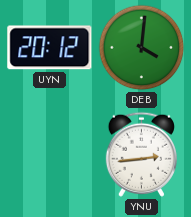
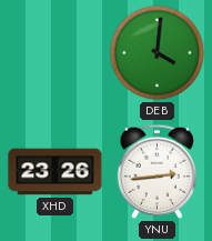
UYN: 20:12 -> none
XHD: none -> 23:26
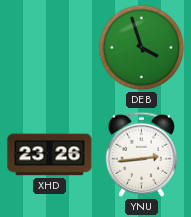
DEB: 4:01 -> 3:57
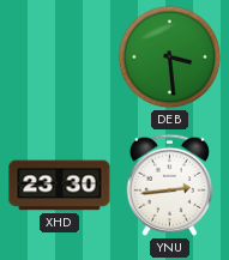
DEB: 3:57 -> 3:29
XHD: 23:26 -> 23:30
